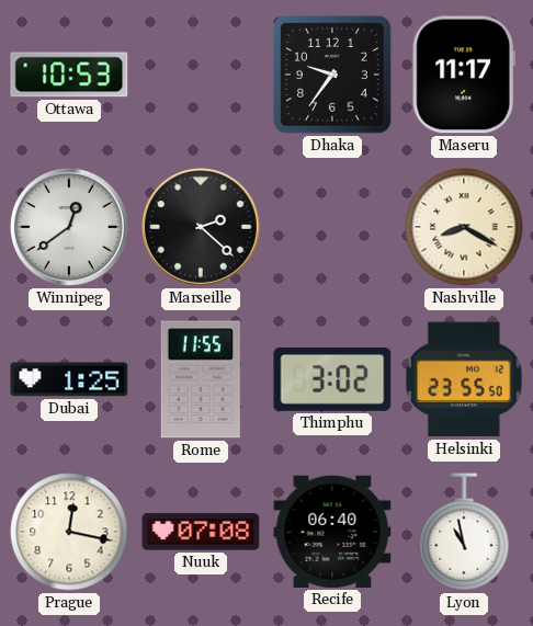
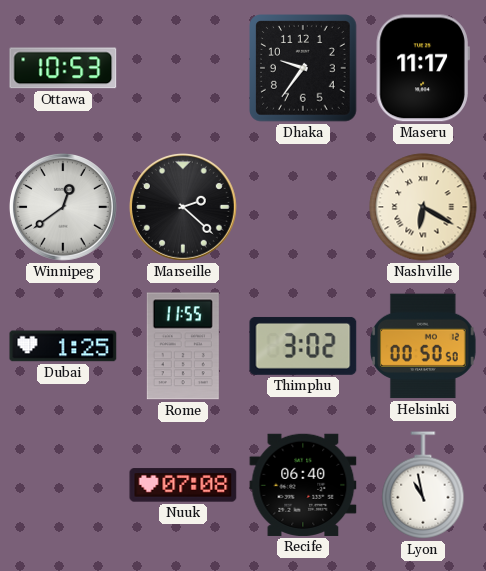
Nashville: 8:20 -> 6:20
Helsinki: 23:55 -> 00:50
Prague: 12:17 -> none
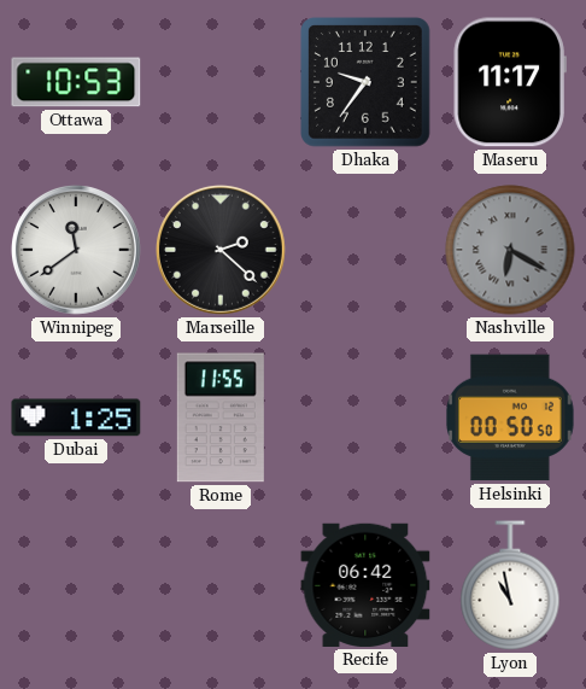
Winnipeg: 12:39 -> 11:39
Nashville dial: cream -> grey
Thimphu: 3:02 -> none
Nuuk: 07:08 -> none
Recife: 06:40 -> 06:42
